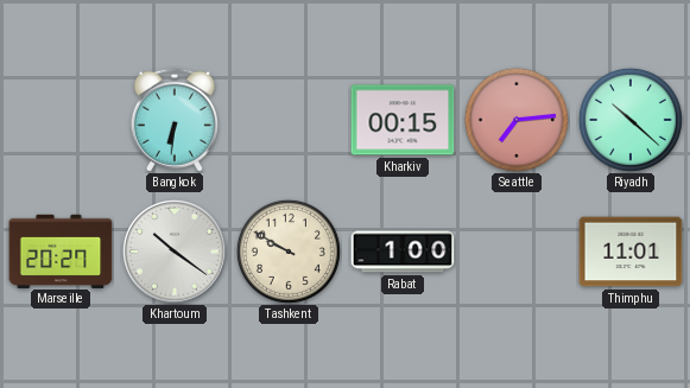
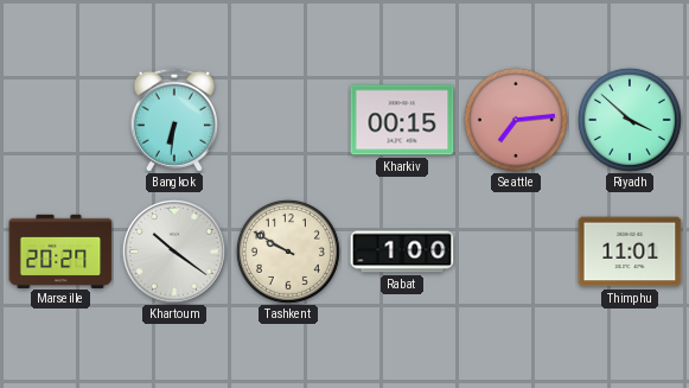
Riyadh: 10:22 -> 3:52
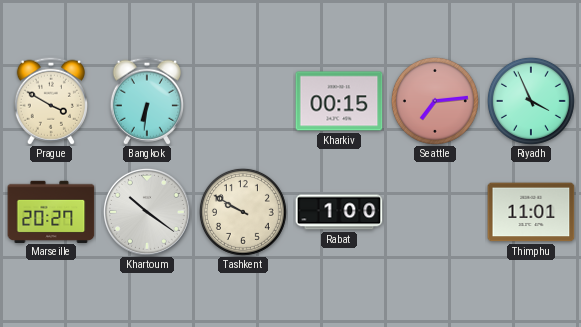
Prague: none -> 3:50
Riyadh: 3:52 -> 3:56
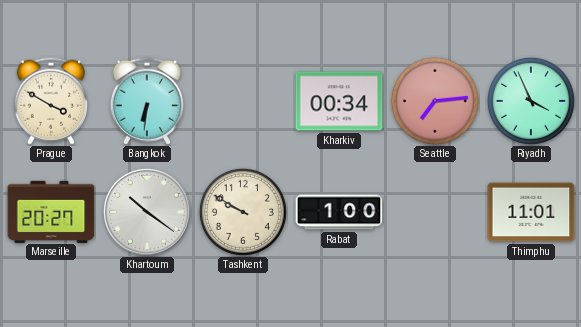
Kharkiv: 00:15 -> 00:34
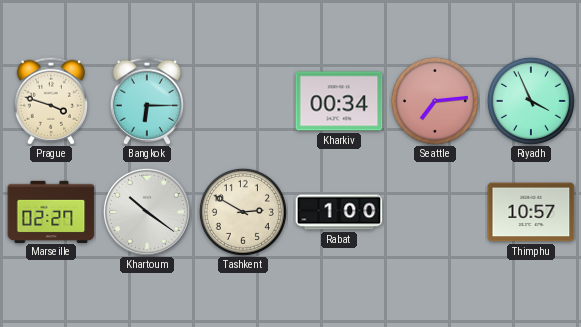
Prague: 3:50 -> 3:48
Bangkok: 6:31 -> 6:15
Marseille: 20:27 -> 02:27
Tashkent: 9:50 -> 2:50
Thimphu: 11:01 -> 10:57
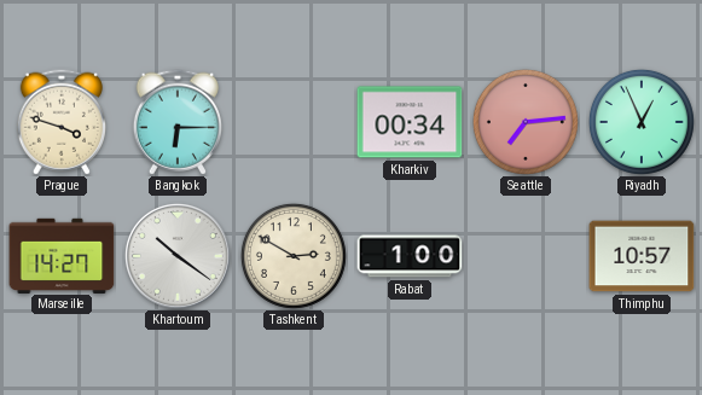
Riyadh: 3:56 -> 12:56
Marseille: 02:27 -> 14:27
